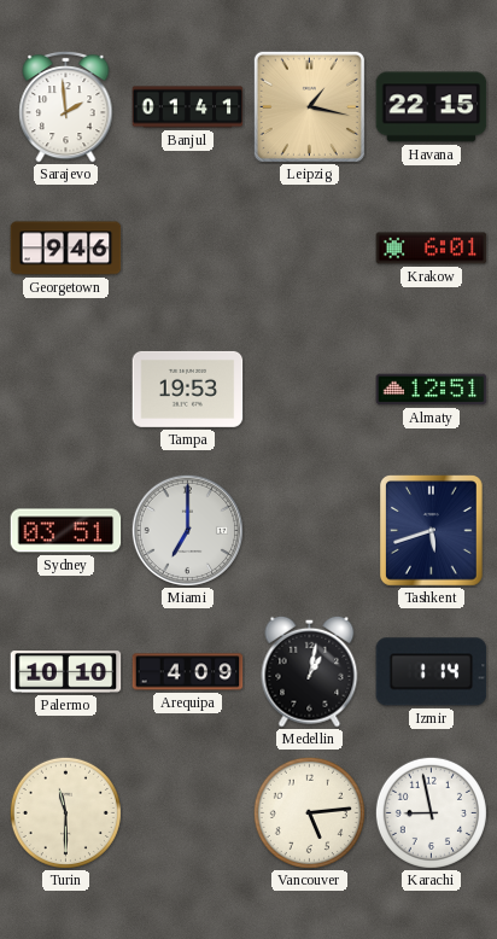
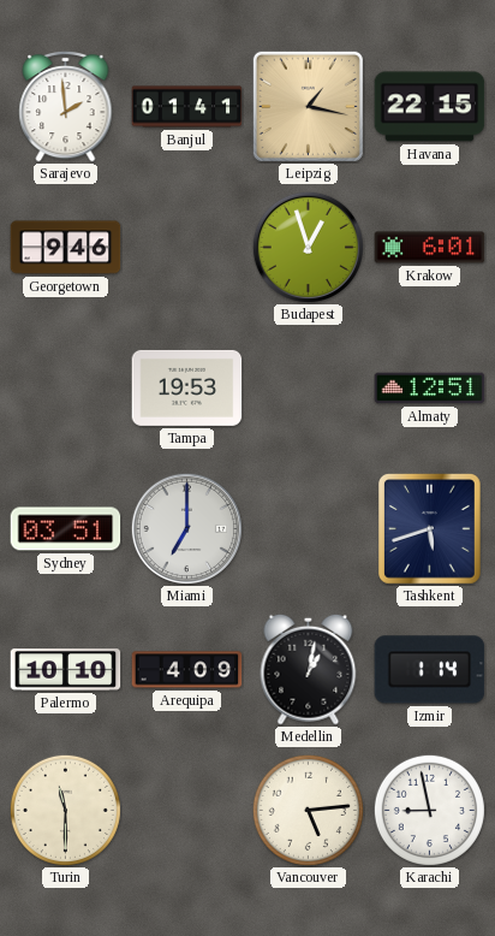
Budapest: none -> 12:57
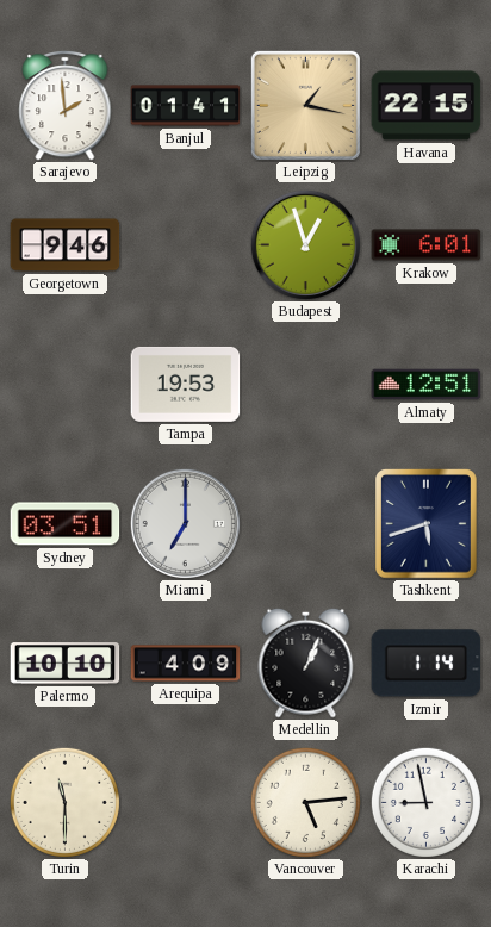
Medellin: 1:02 -> 1:04
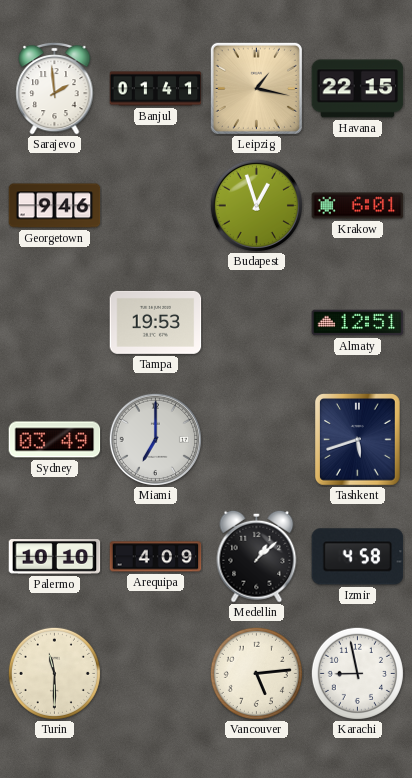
Sydney: 03:51 -> 03:49
Medellin: 1:04 -> 1:08
Izmir: 1:14 -> 4:58
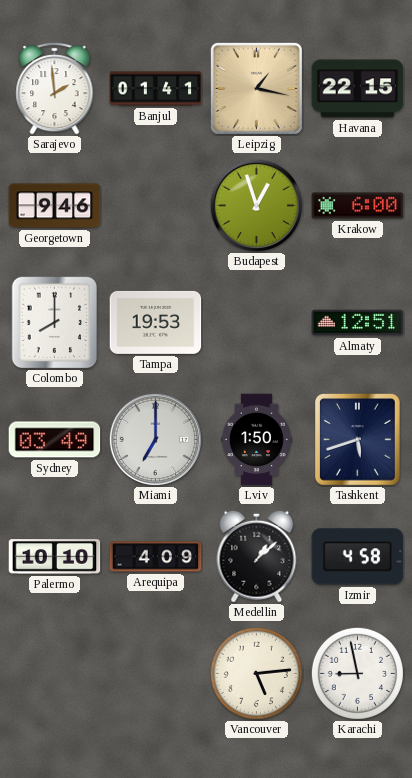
Krakow: 6:01 -> 6:00
Colombo: none -> 8:00
Lviv: none -> 1:50
Turin: 11:30 -> none
